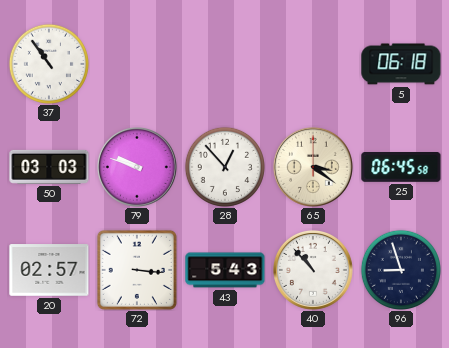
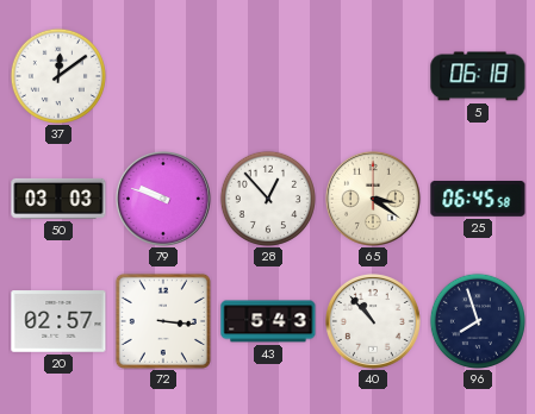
37: 10:54 -> 12:09
96: 8:57 -> 7:57
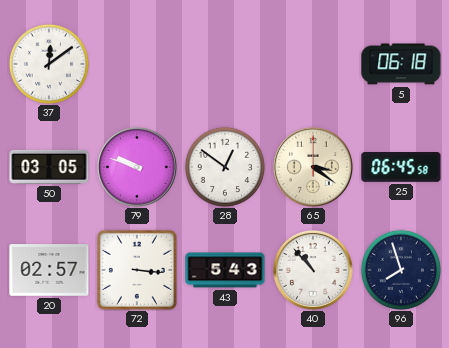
50: 03:03 -> 03:05
28: 12:53 -> 12:51
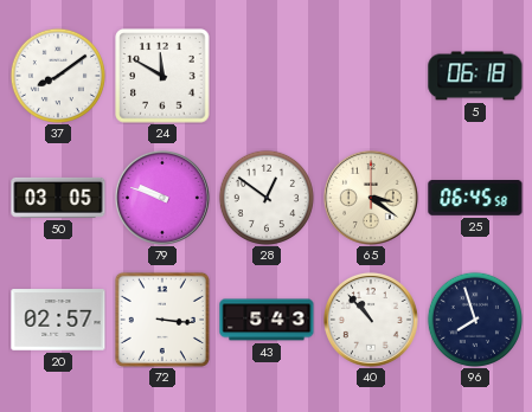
37: 12:09 -> 8:09
24: none -> 11:50
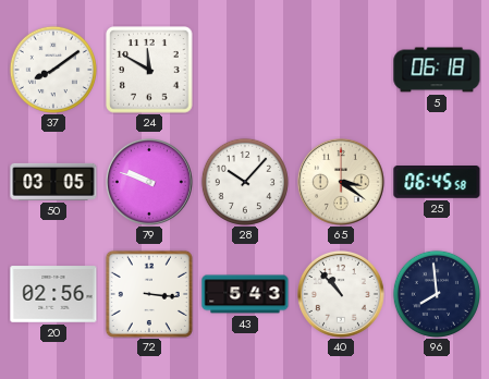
28: 12:51 -> 10:07
20: 02:57 -> 02:56
96: 7:57 -> 7:59
